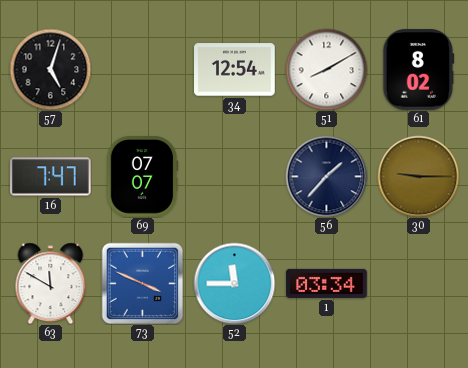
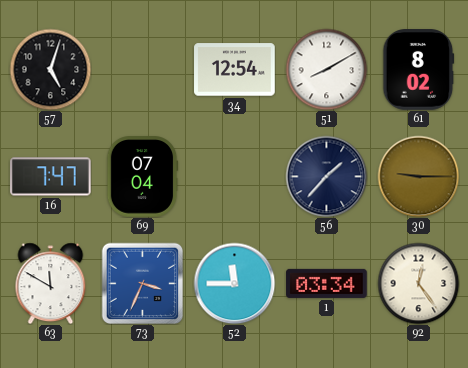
69: 07:07 -> 07:04
73: 3:49 -> 3:34
92: none -> 12:24
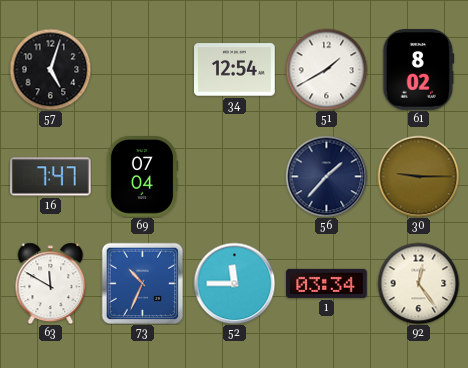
51: 8:10 -> 1:40
73: 3:34 -> 10:34
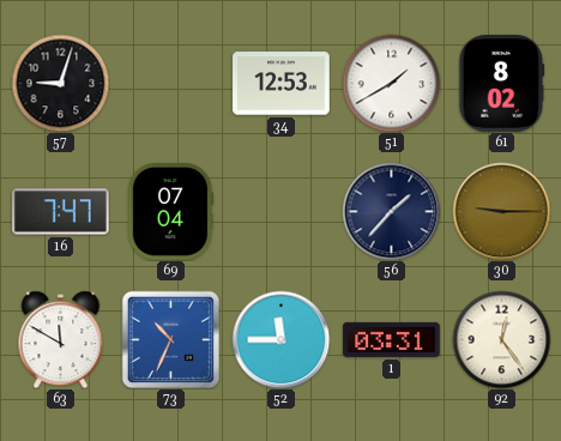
57: 5:03 -> 9:03
34: 12:54 -> 12:53
1: 03:34 -> 03:31
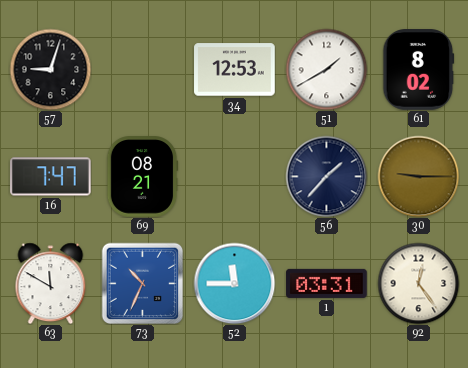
69: 07:04 -> 08:21
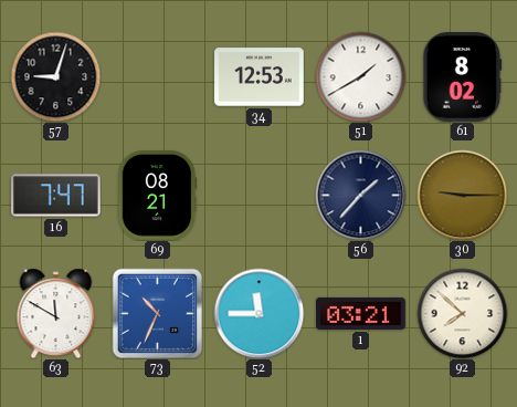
1: 03:31 -> 03:21
92: 12:24 -> 7:52
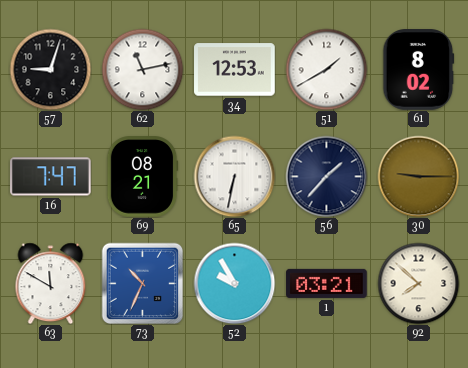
62: none -> 11:13
65: none -> 6:32
52: 11:45 -> 9:55
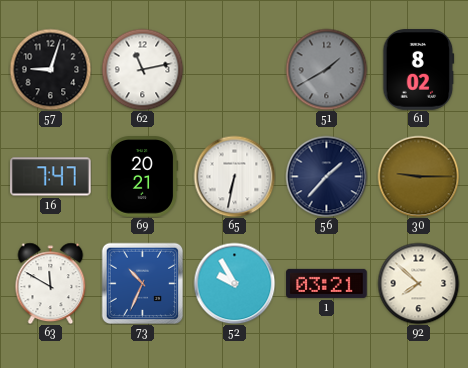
34: 12:53 -> none
51 dial: white -> grey
69: 08:21 -> 20:21
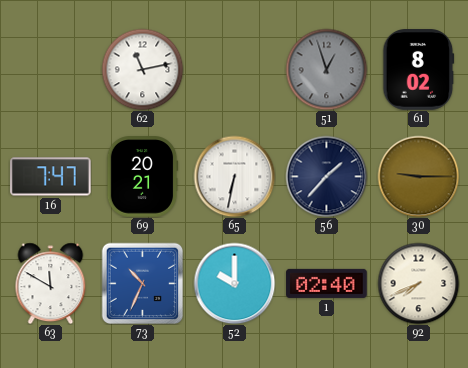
57: 9:03 -> none
51: 1:40 -> 12:57
52: 9:55 -> 10:00
1: 03:21 -> 02:40
92: 7:52 -> 7:41
